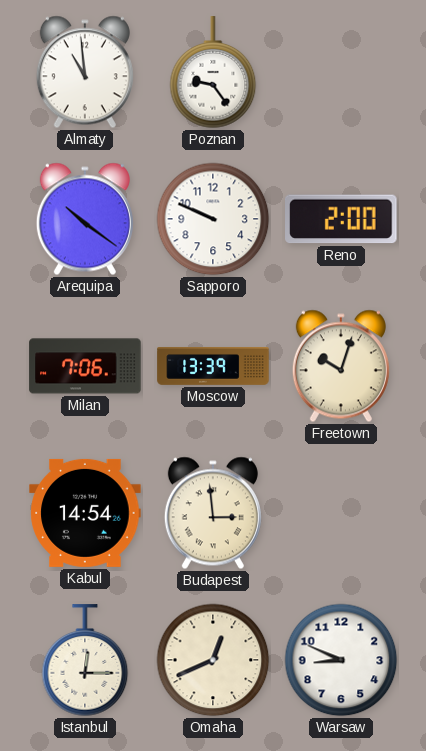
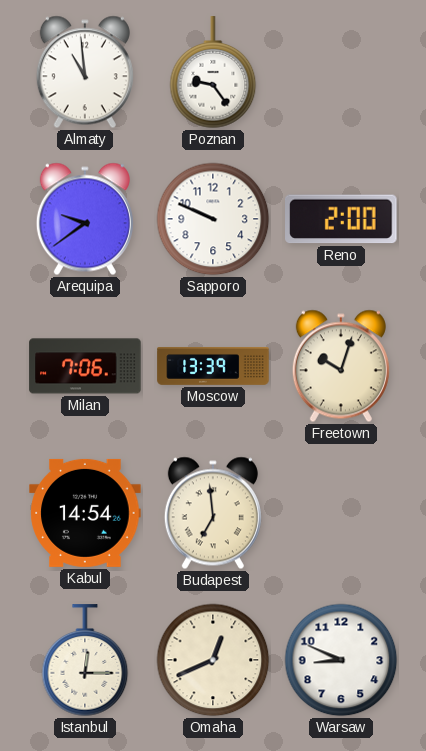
Arequipa: 10:21 -> 9:39
Budapest: 2:59 -> 6:59
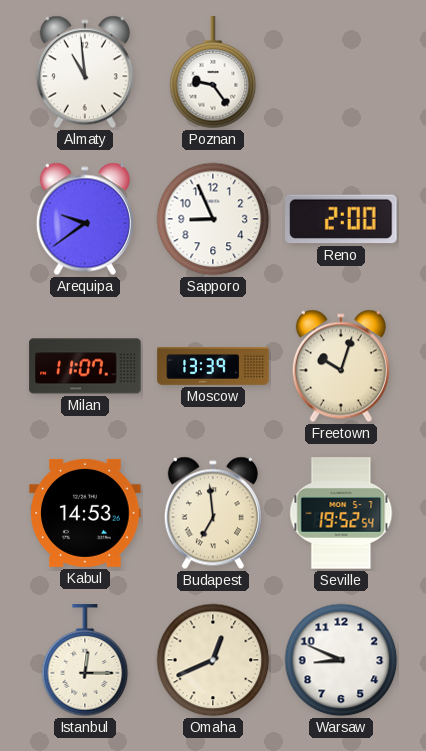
Sapporo: 9:49 -> 8:56
Milan: 7:06 -> 11:07
Kabul: 14:54 -> 14:53
Seville: none -> 19:52
